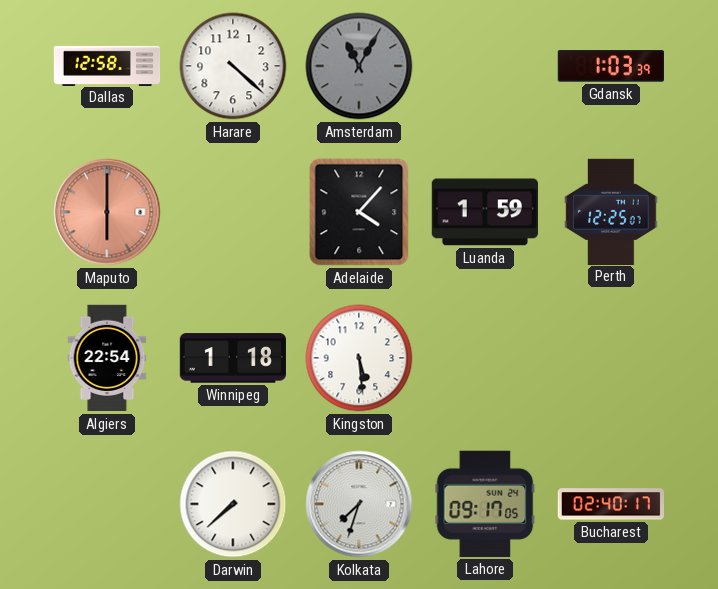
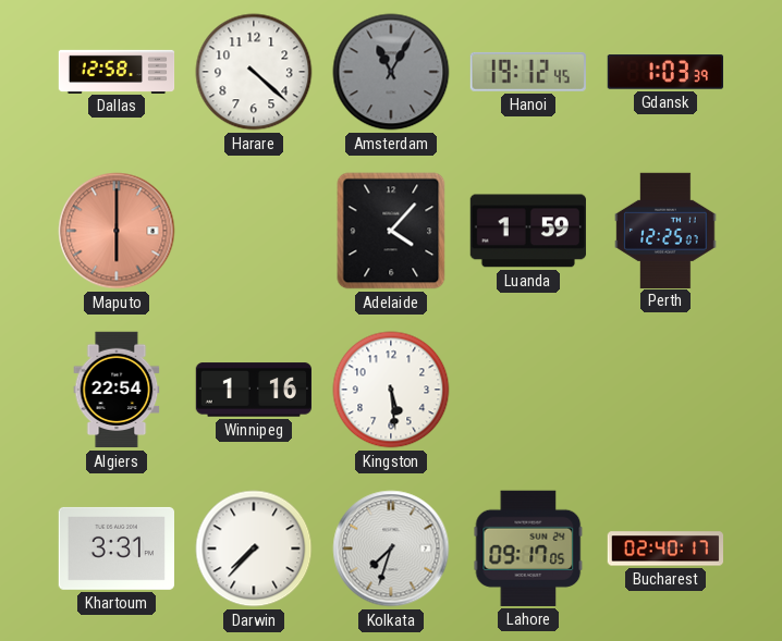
Hanoi: none -> 19:12
Winnipeg: 1:18 -> 1:16
Khartoum: none -> 3:31
Darwin: 7:38 -> 7:37
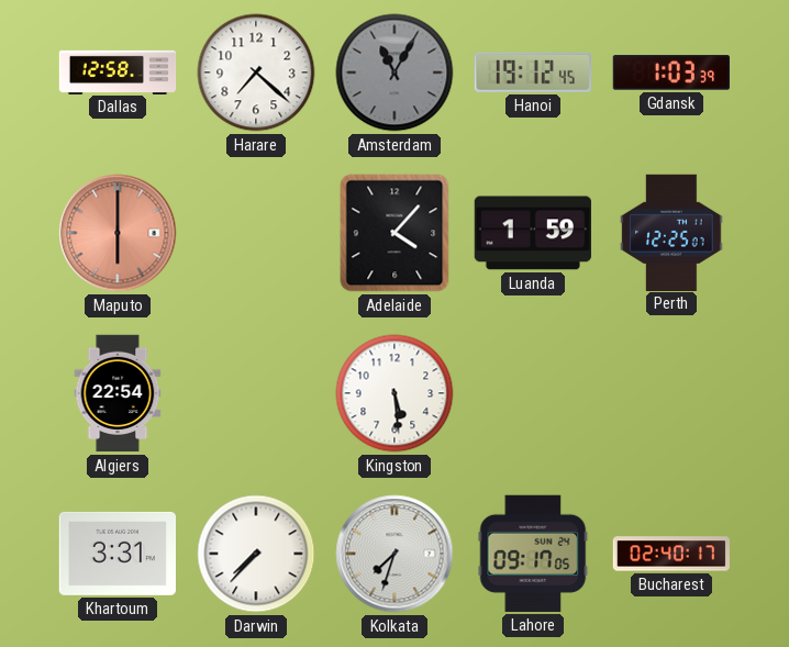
Harare: 4:22 -> 7:22
Winnipeg: 1:16 -> none
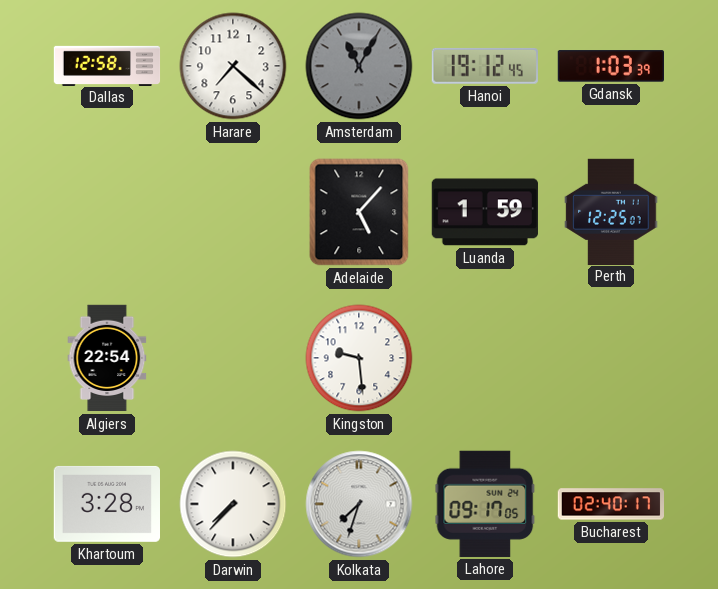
Maputo: 6:00 -> none
Adelaide: 4:07 -> 5:07
Kingston: 5:29 -> 9:29
Khartoum: 3:31 -> 3:28
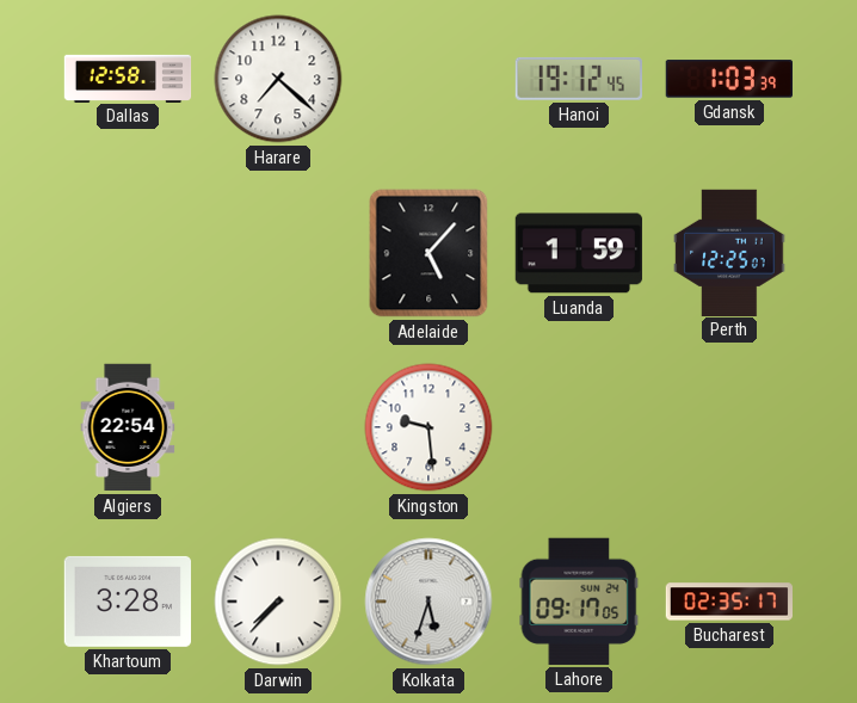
Amsterdam: 11:05 -> none
Kolkata: 7:33 -> 5:33
Bucharest: 02:40 -> 02:35
